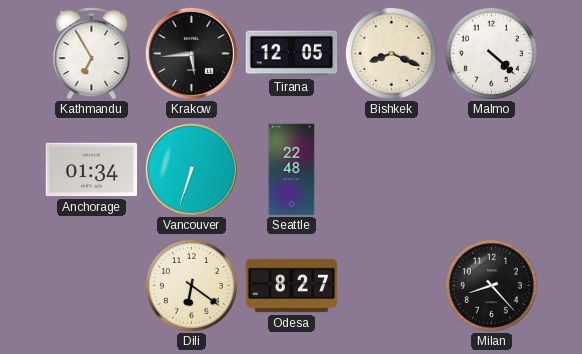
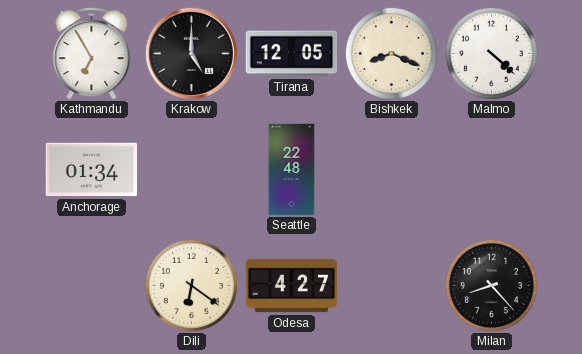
Krakow: 5:44 -> 5:00
Vancouver: 6:33 -> none
Odesa: 8:27 -> 4:27
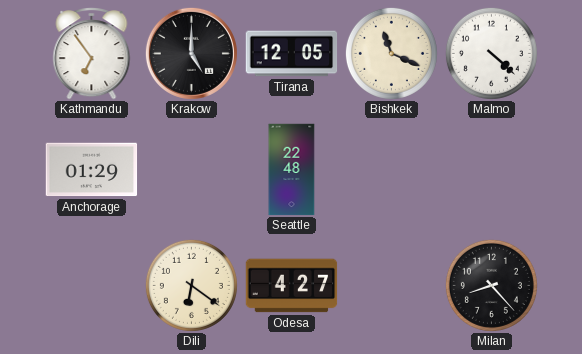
Kathmandu: 6:55 -> 6:54
Bishkek: 8:19 -> 11:19
Anchorage: 01:34 -> 01:29
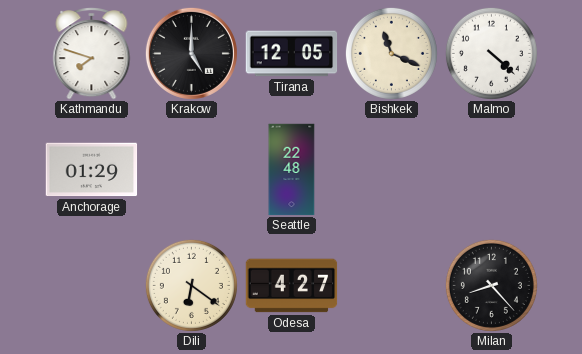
Kathmandu: 6:54 -> 7:48
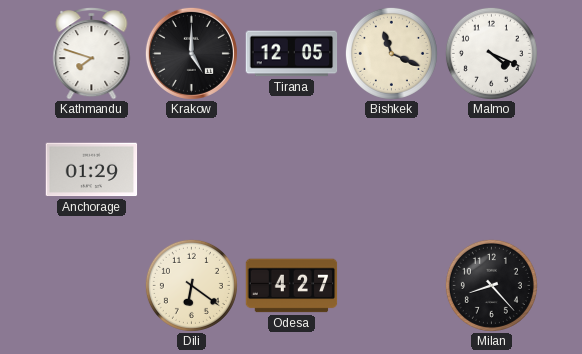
Malmo: 4:22 -> 4:19
Seattle: 22:48 -> none
